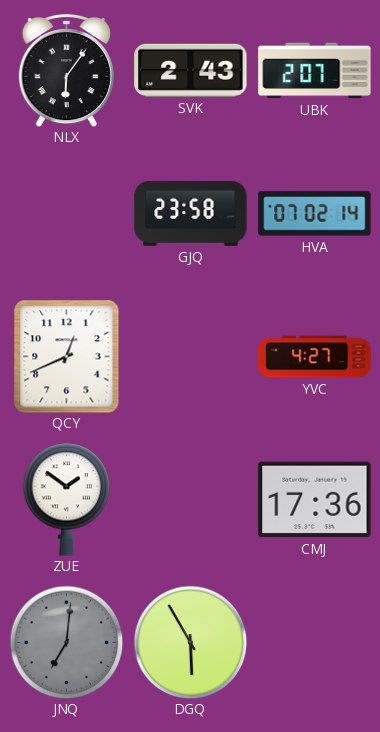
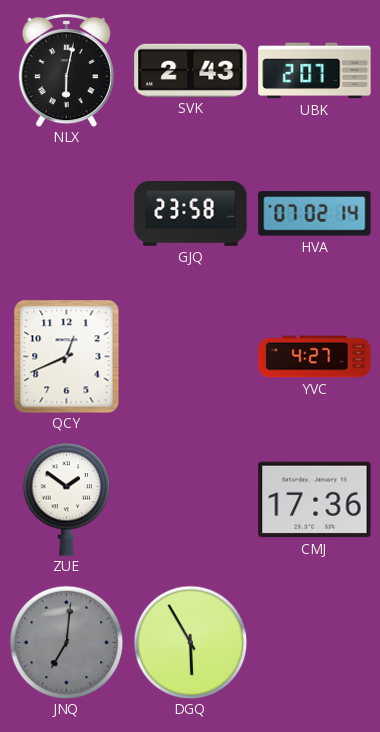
NLX: 6:06 -> 6:02
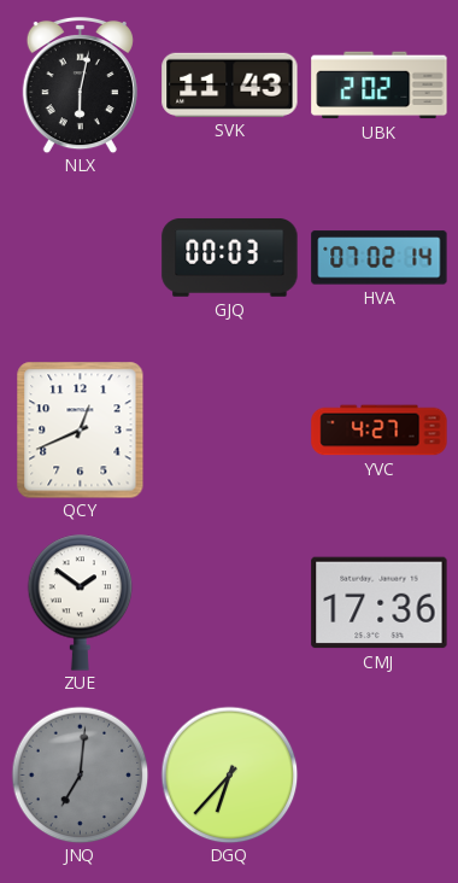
SVK: 2:43 -> 11:43
UBK: 2:07 -> 2:02
GJQ: 23:58 -> 00:03
DGQ: 5:55 -> 6:37
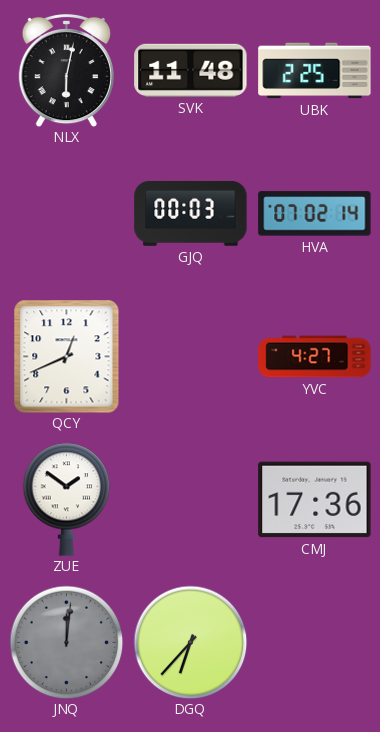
SVK: 11:43 -> 11:48
UBK: 2:02 -> 2:25
JNQ: 7:01 -> 12:01
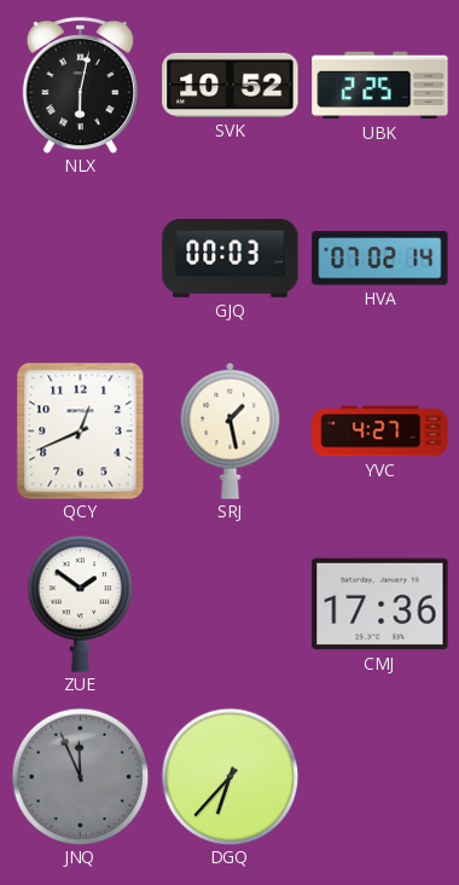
SVK: 11:48 -> 10:52
SRJ: none -> 1:28
JNQ: 12:01 -> 11:56
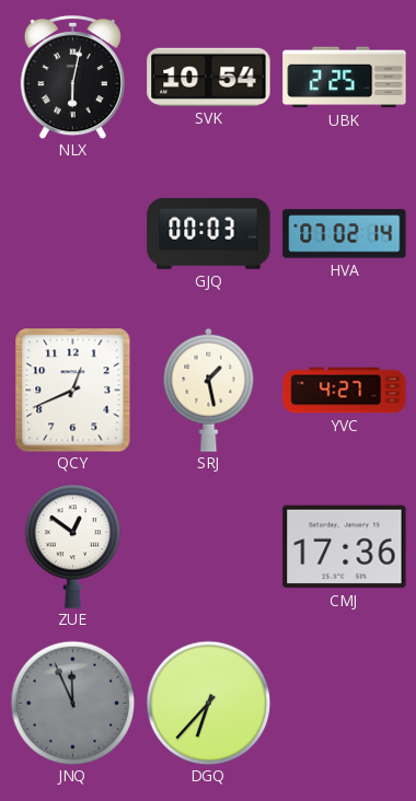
SVK: 10:52 -> 10:54
ZUE: 1:51 -> 12:51
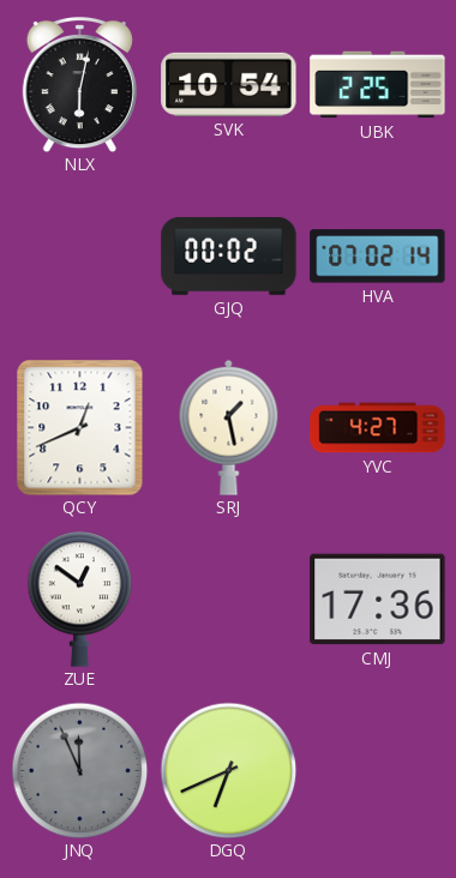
GJQ: 00:03 -> 00:02
DGQ: 6:37 -> 6:41
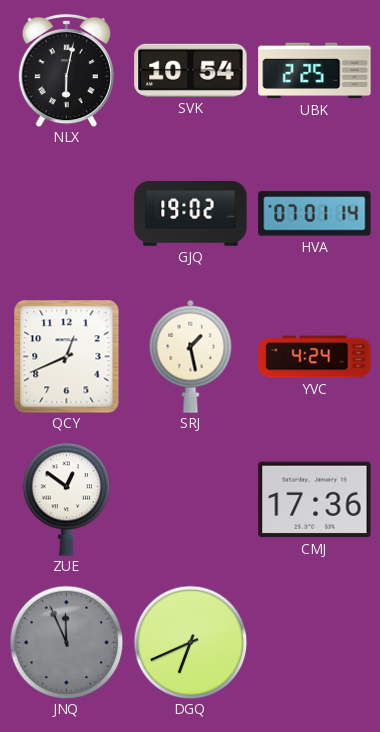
GJQ: 00:02 -> 19:02
HVA: 07:02 -> 07:01
YVC: 4:27 -> 4:24
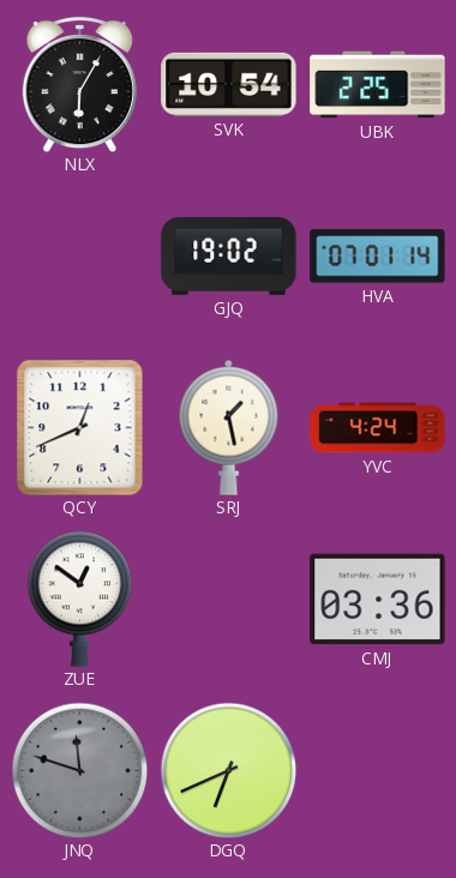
NLX: 6:02 -> 6:05
CMJ: 17:36 -> 03:36
JNQ: 11:56 -> 11:48
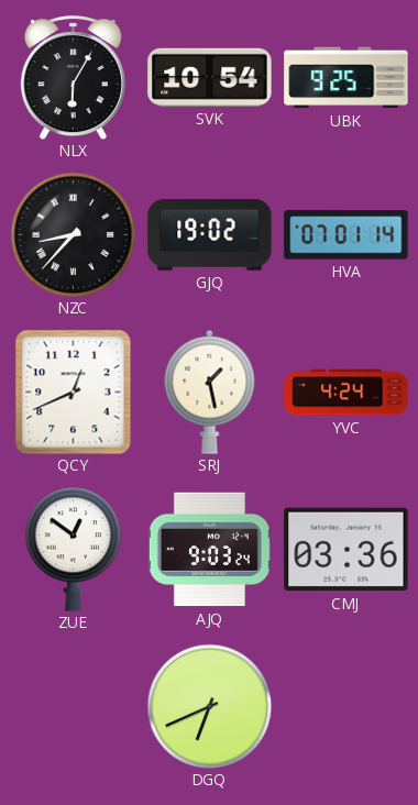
UBK: 2:25 -> 9:25
NZC: none -> 8:37
AJQ: none -> 9:03
JNQ: 11:48 -> none
